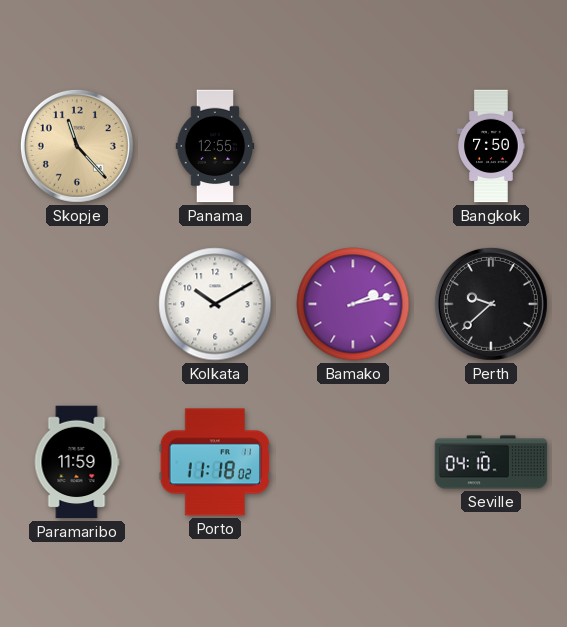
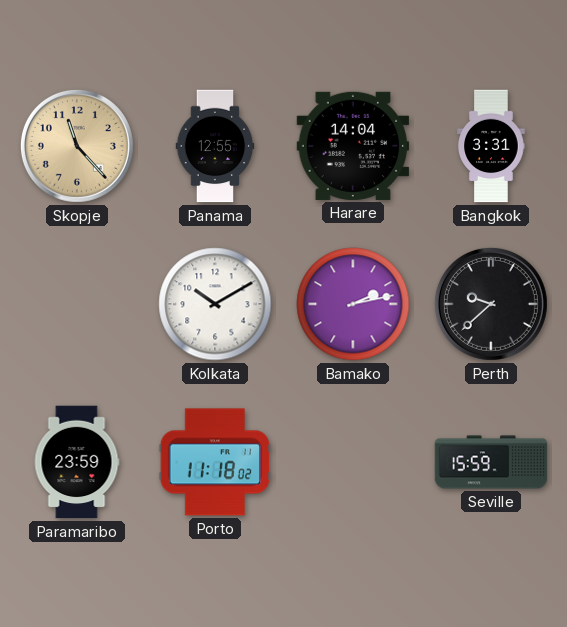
Harare: none -> 14:04
Bangkok: 7:50 -> 3:31
Paramaribo: 11:59 -> 23:59
Seville: 04:10 -> 15:59
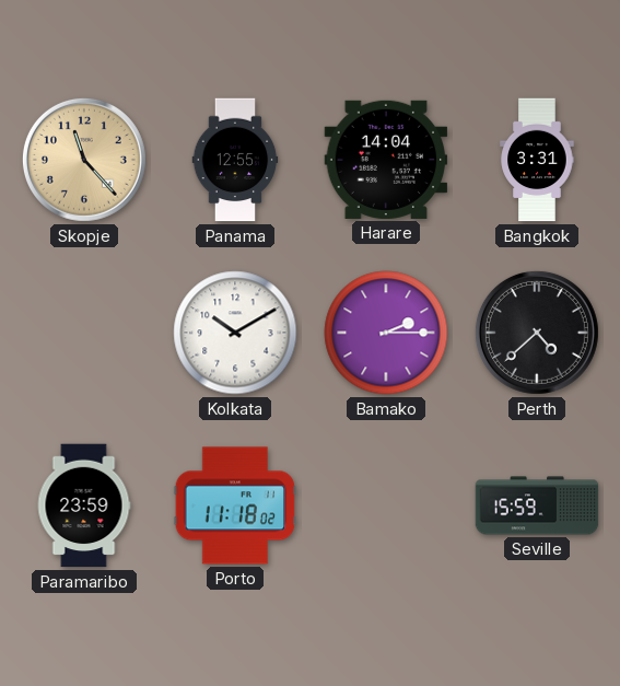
Bamako: 2:13 -> 2:15
Perth: 9:38 -> 4:38
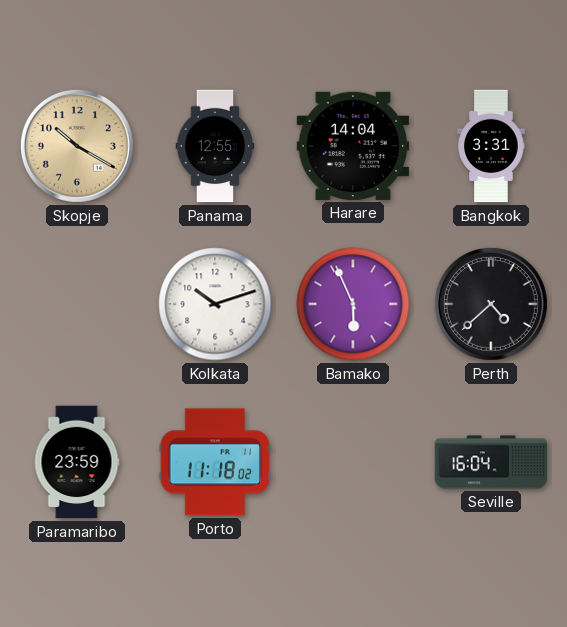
Skopje: 11:23 -> 10:20
Kolkata: 10:10 -> 10:12
Bamako: 2:15 -> 5:56
Seville: 15:59 -> 16:04
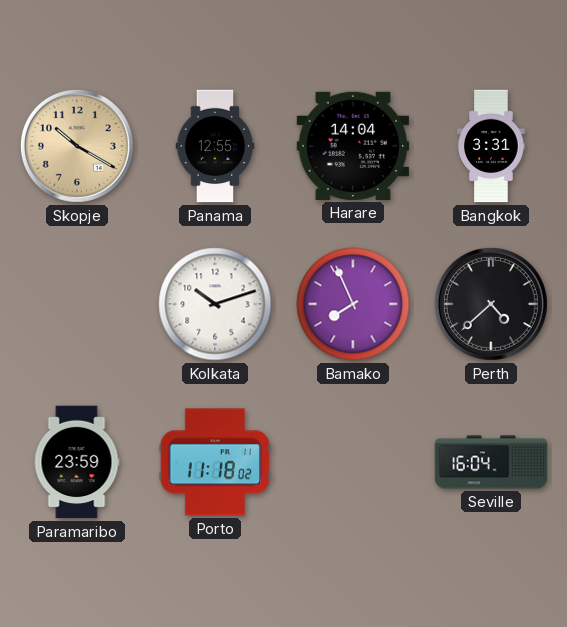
Bamako: 5:56 -> 7:56
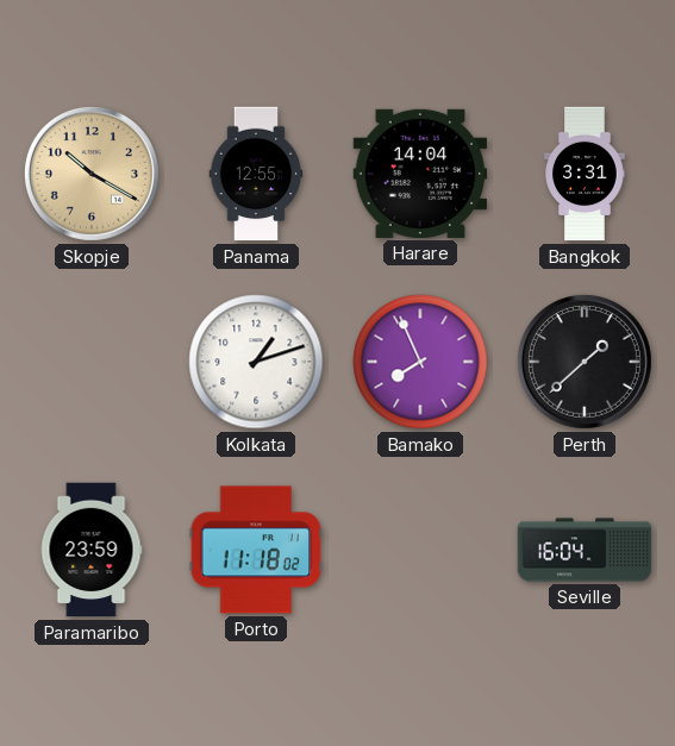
Kolkata: 10:12 -> 1:12
Perth: 4:38 -> 1:38
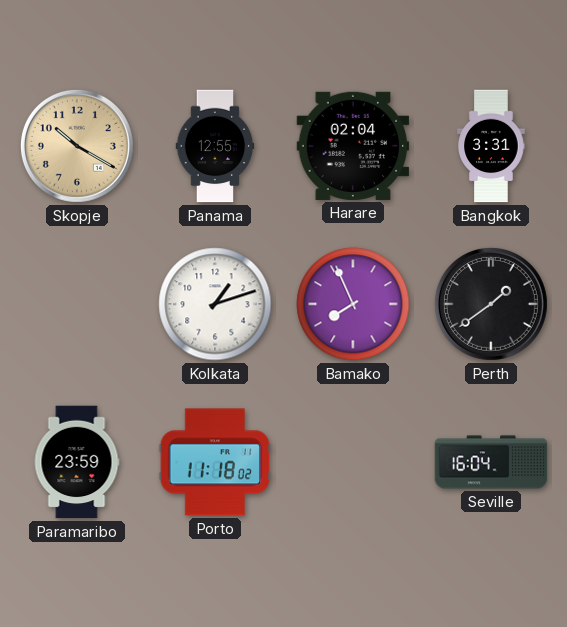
Harare: 14:04 -> 02:04
Perth: 1:38 -> 1:39
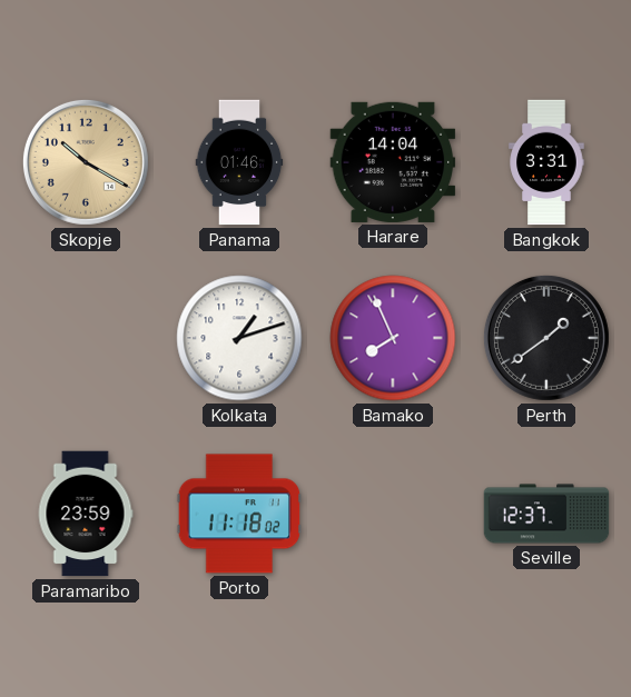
Panama: 12:55 -> 01:46
Harare: 02:04 -> 14:04
Seville: 16:04 -> 12:37
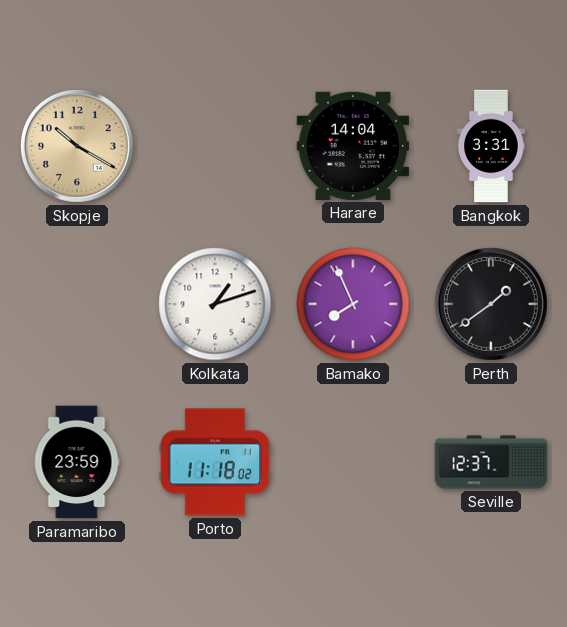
Panama: 01:46 -> none
